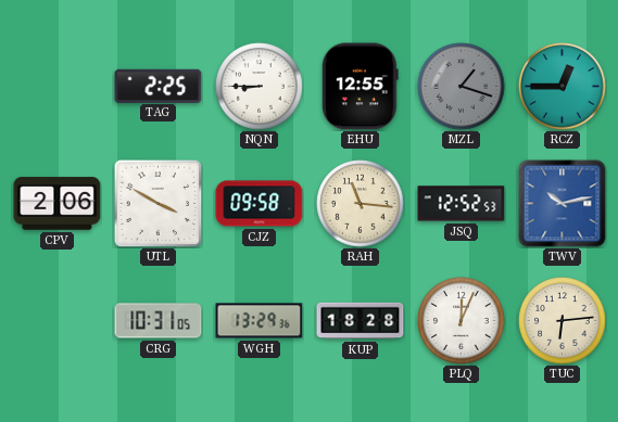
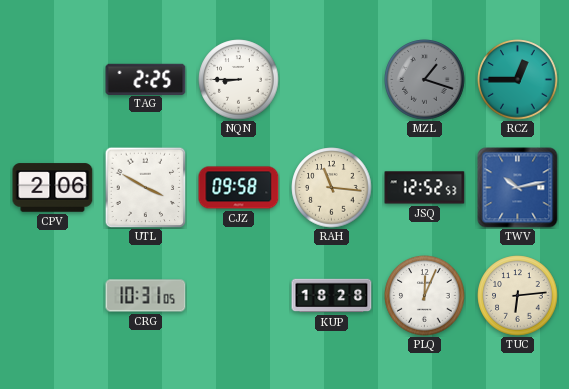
EHU: 12:55 -> none
WGH: 13:29 -> none
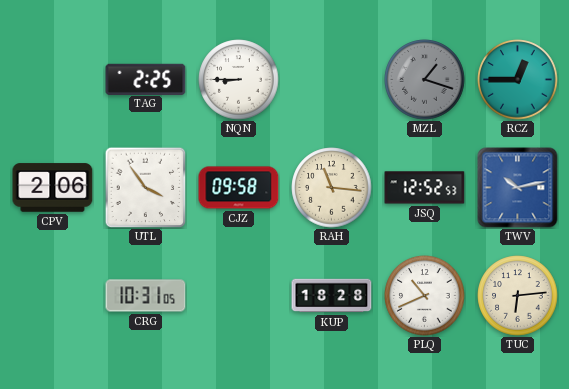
UTL: 3:50 -> 3:54
PLQ: 12:04 -> 10:41
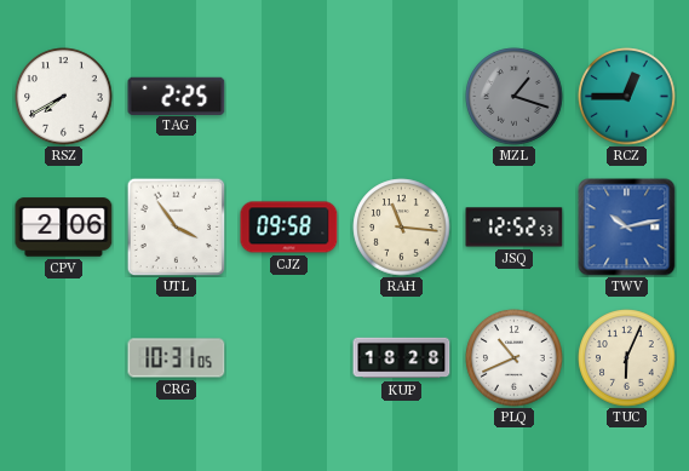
RSZ: none -> 7:40
NQN: 8:45 -> none
TUC: 6:14 -> 6:04
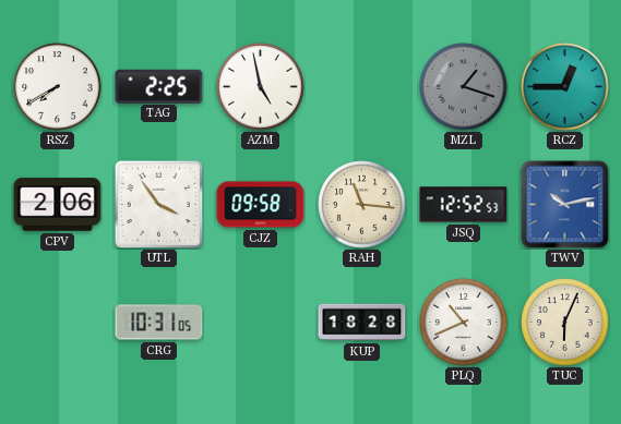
AZM: none -> 4:58
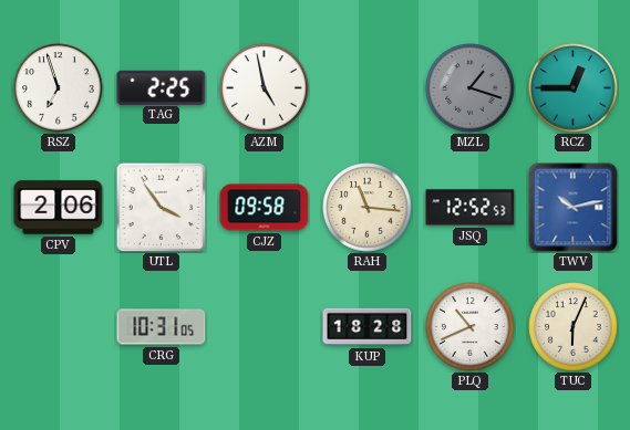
RSZ: 7:40 -> 6:57
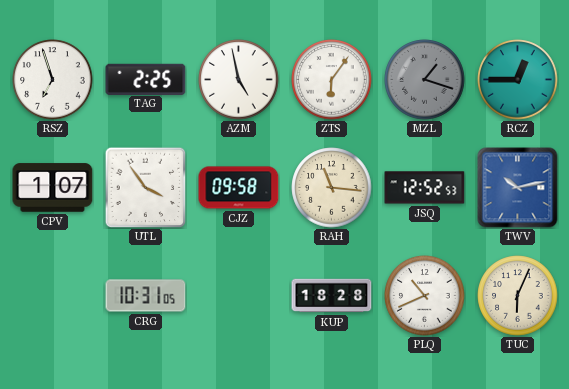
ZTS: none -> 6:06
CPV: 2:06 -> 1:07
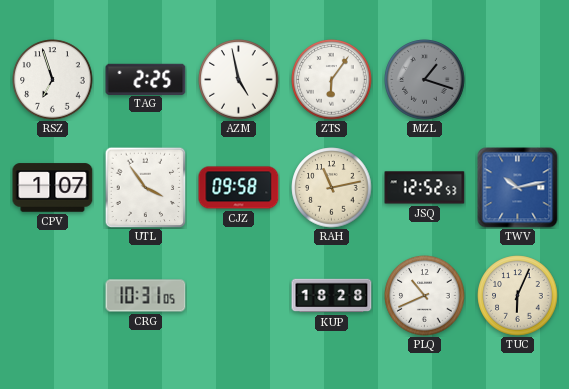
RCZ: 12:45 -> none
RAH: 11:16 -> 11:13
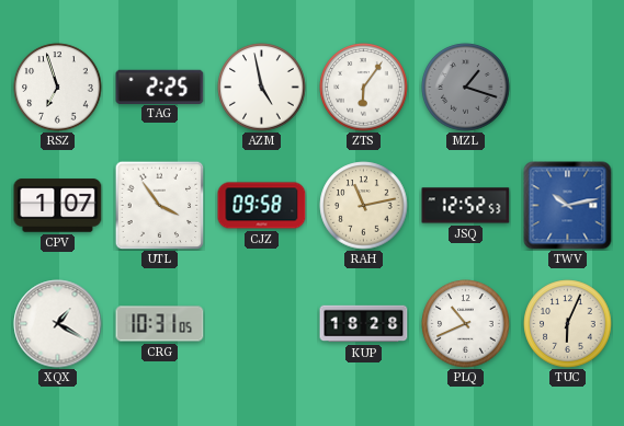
XQX: none -> 1:20
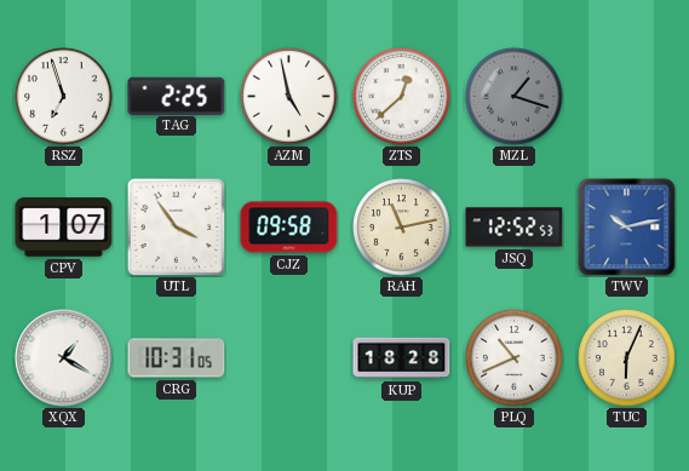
ZTS: 6:06 -> 12:38
